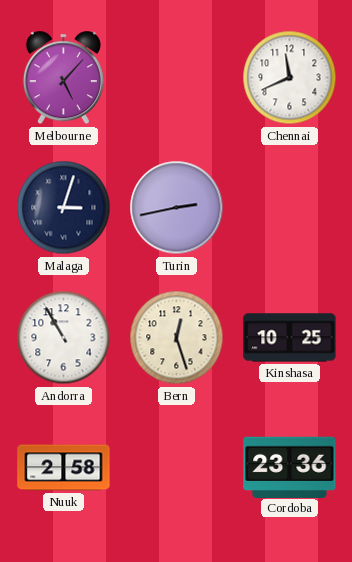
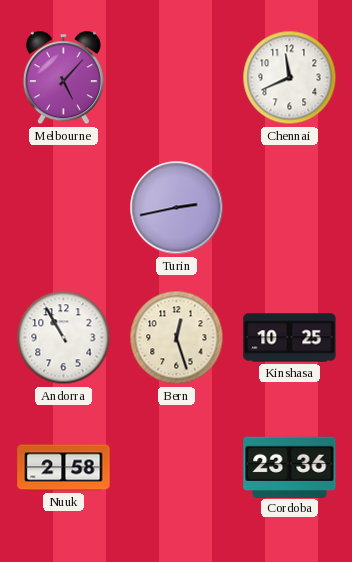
Malaga: 3:03 -> none
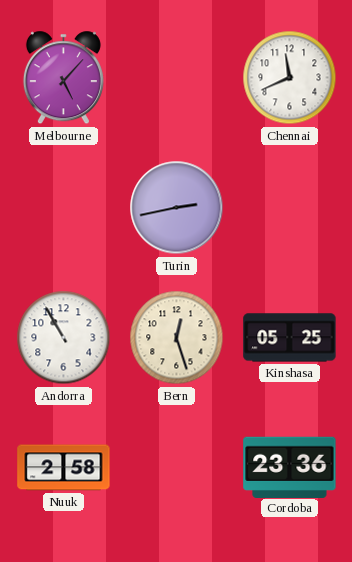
Kinshasa: 10:25 -> 05:25
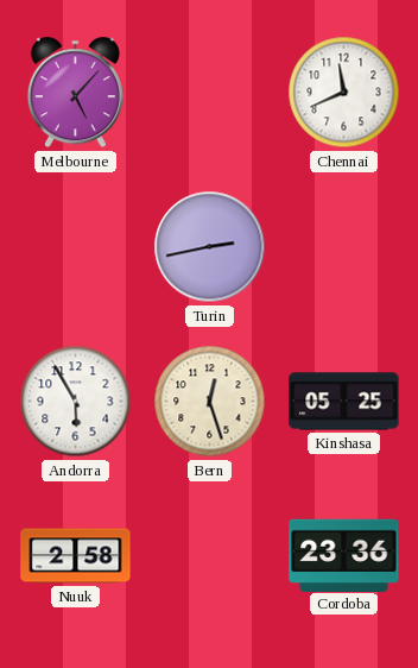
Andorra: 10:55 -> 5:55
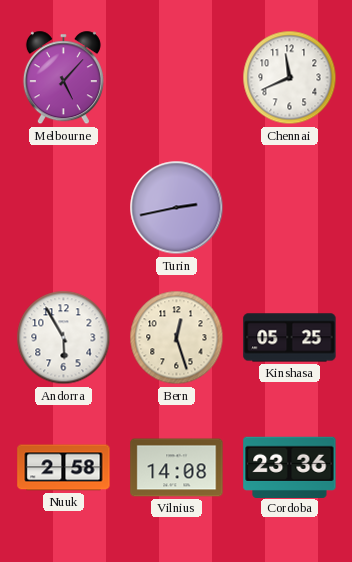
Vilnius: none -> 14:08
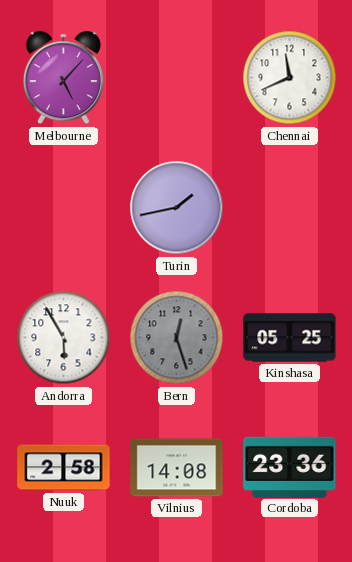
Turin: 2:43 -> 1:43
Bern dial: cream -> grey
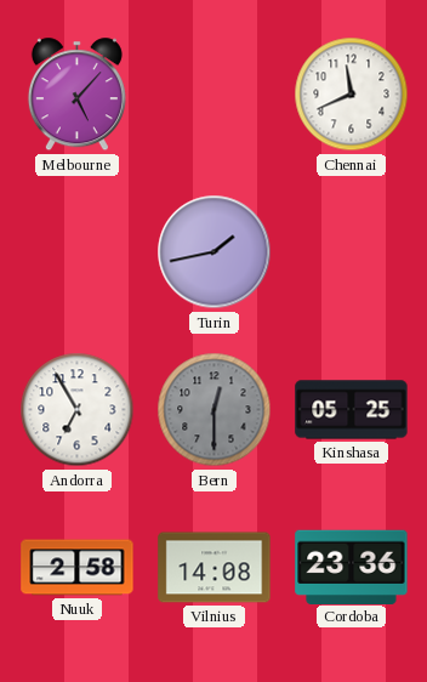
Andorra: 5:55 -> 6:55
Bern: 12:27 -> 12:30
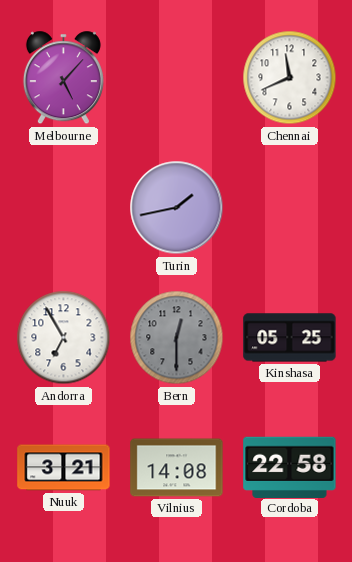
Nuuk: 2:58 -> 3:21
Cordoba: 23:36 -> 22:58
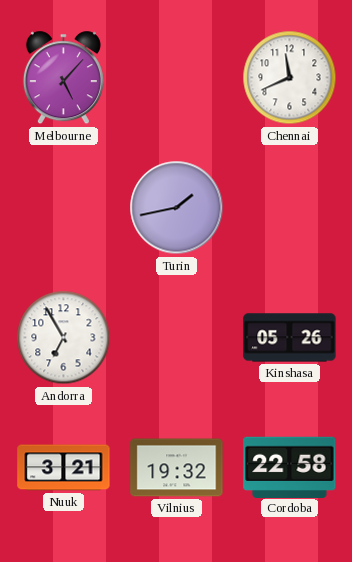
Bern: 12:30 -> none
Kinshasa: 05:25 -> 05:26
Vilnius: 14:08 -> 19:32
